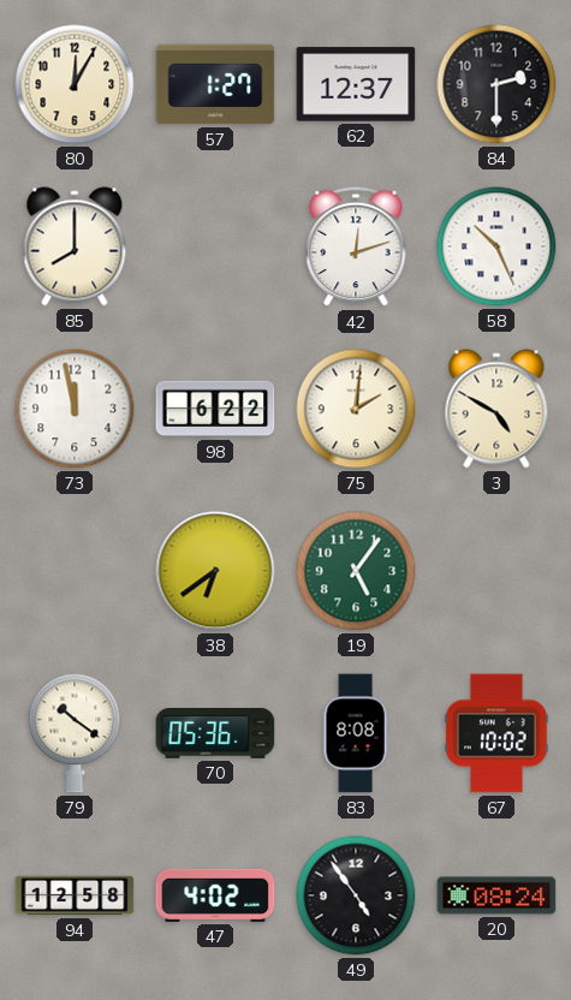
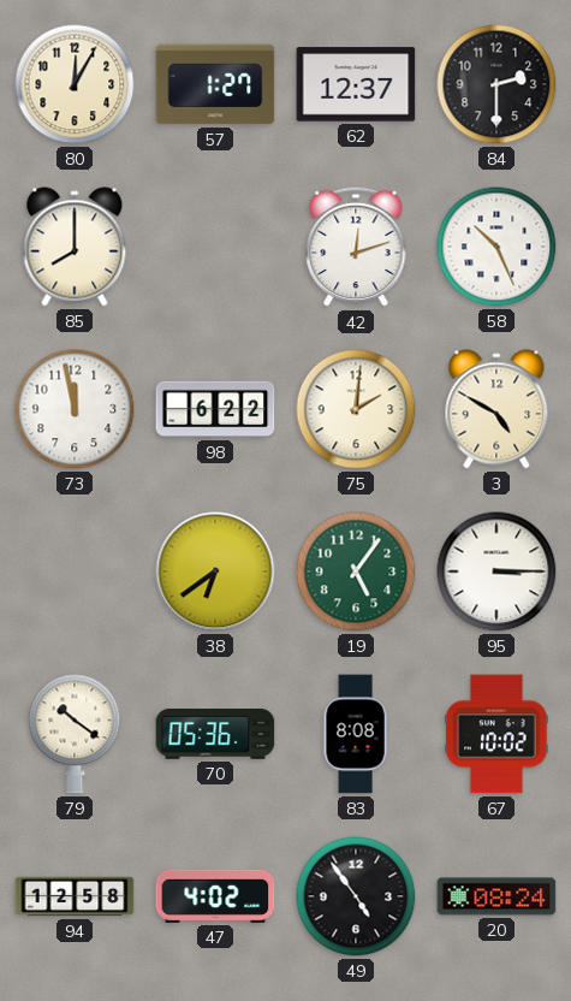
95: none -> 3:15
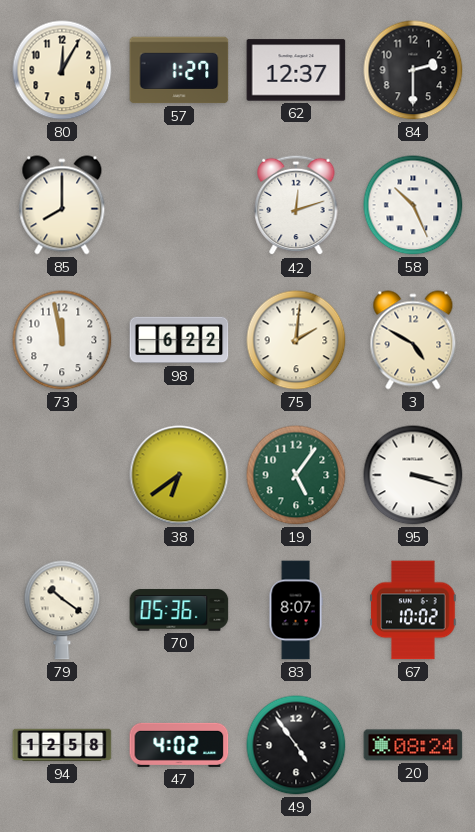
95: 3:15 -> 3:18
83: 8:08 -> 8:07
